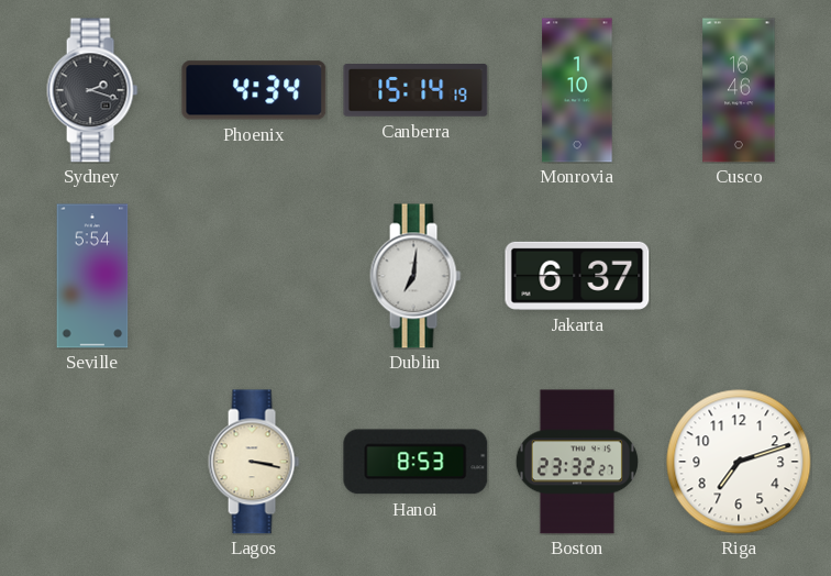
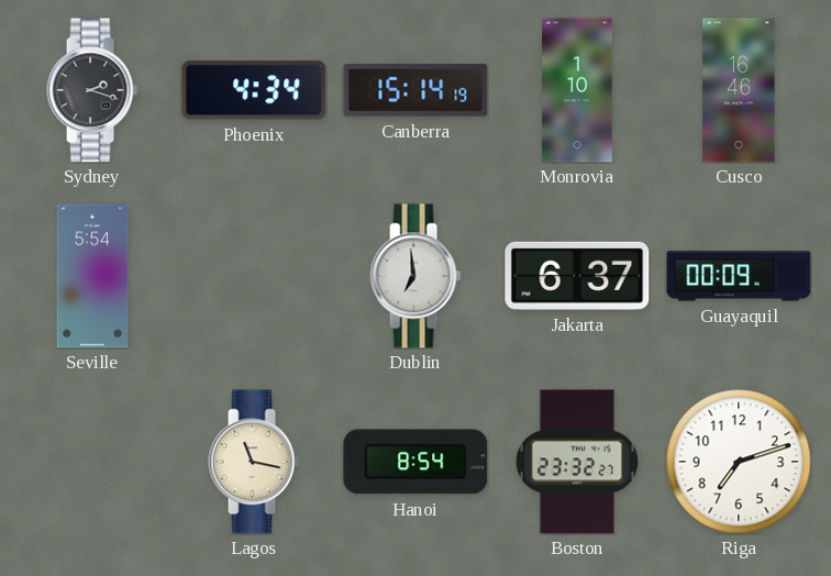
Dublin: 7:01 -> 6:59
Guayaquil: none -> 00:09
Lagos: 3:17 -> 11:17
Hanoi: 8:53 -> 8:54
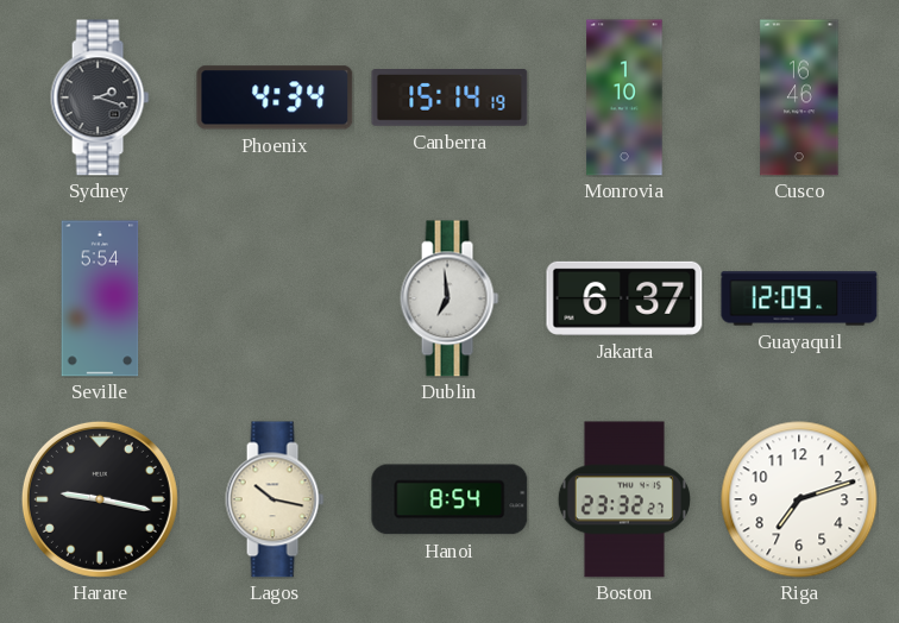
Guayaquil: 00:09 -> 12:09
Harare: none -> 9:17
Lagos: 11:17 -> 10:17
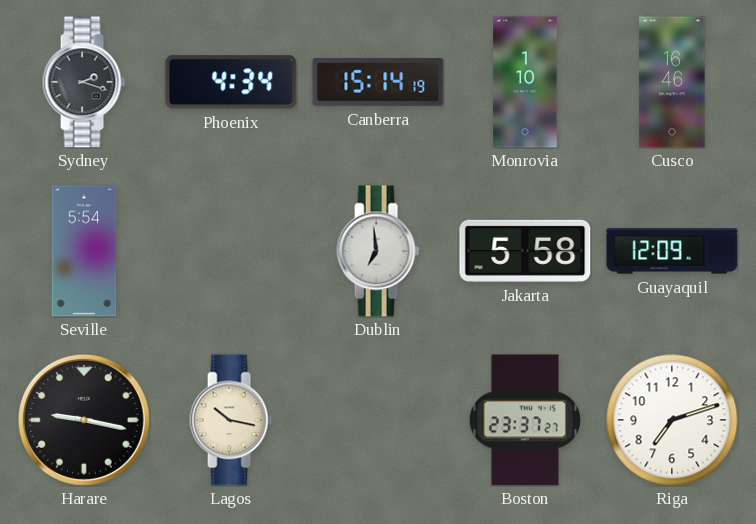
Jakarta: 6:37 -> 5:58
Hanoi: 8:54 -> none
Boston: 23:32 -> 23:37
